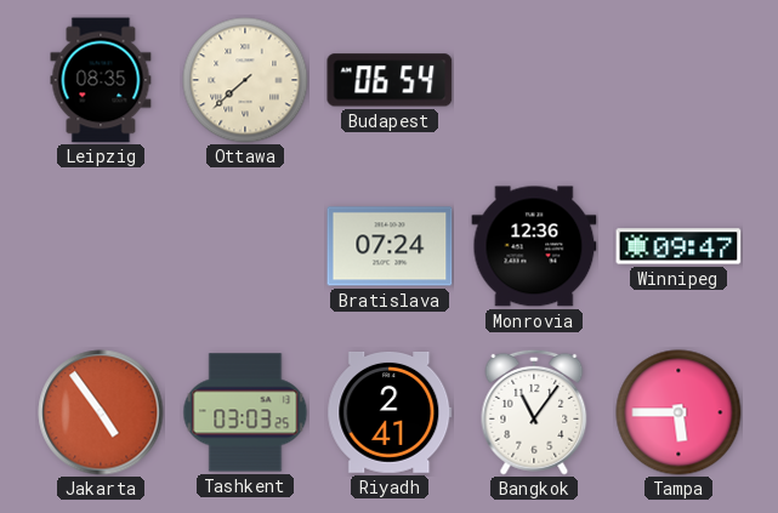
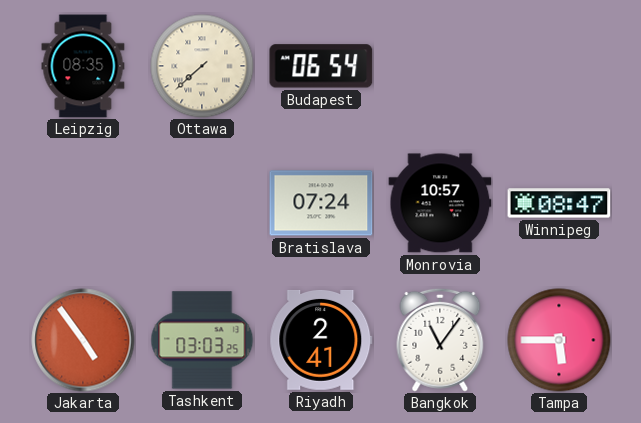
Monrovia: 12:36 -> 10:57
Winnipeg: 09:47 -> 08:47
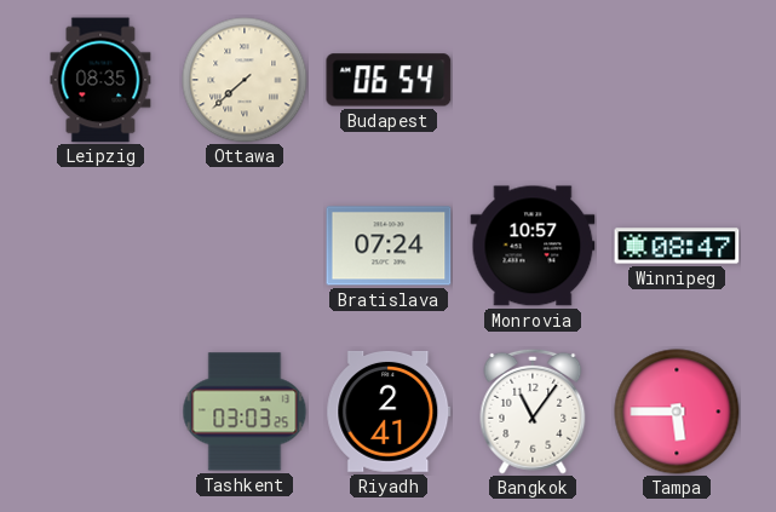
Jakarta: 4:54 -> none
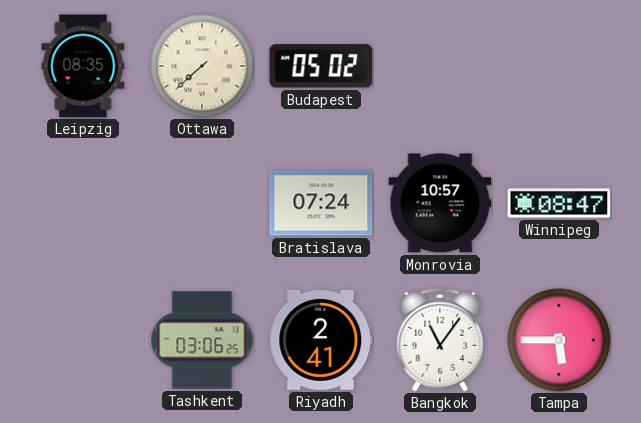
Budapest: 06:54 -> 05:02
Tashkent: 03:03 -> 03:06
